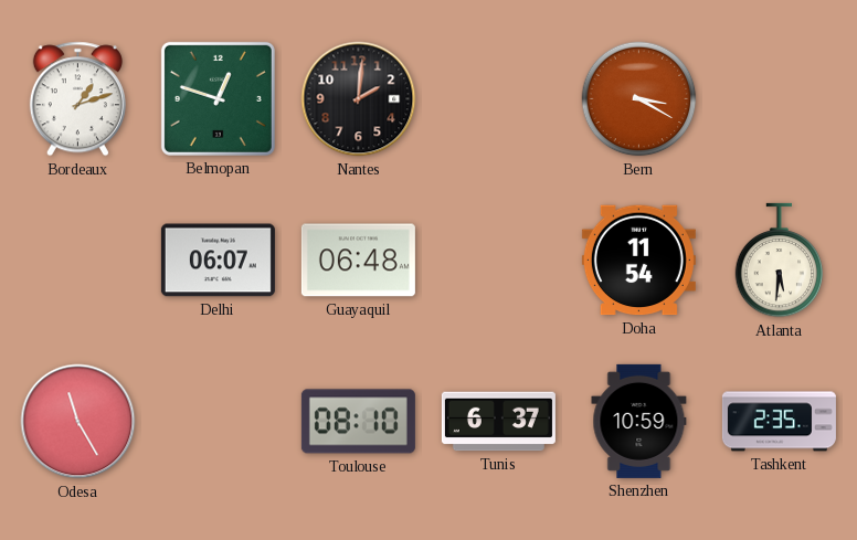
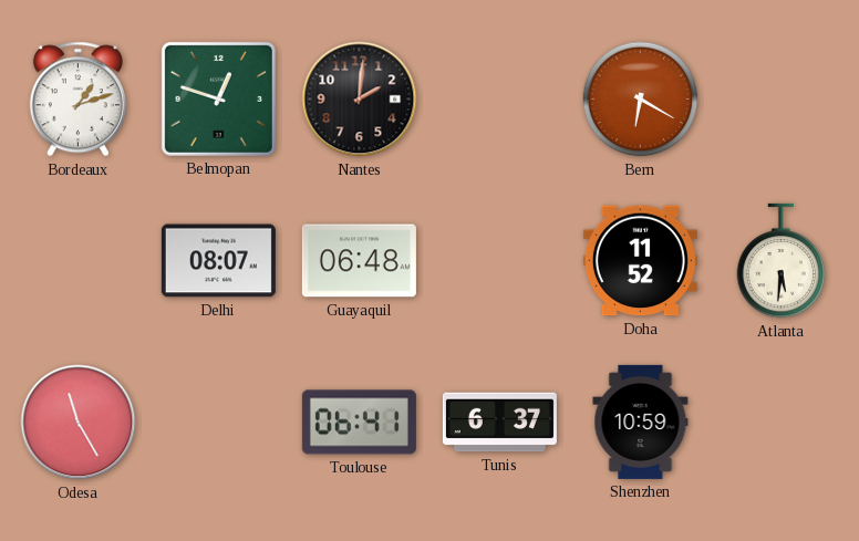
Bern: 3:20 -> 6:20
Delhi: 06:07 -> 08:07
Doha: 11:54 -> 11:52
Toulouse: 08:10 -> 06:41
Tashkent: 2:35 -> none
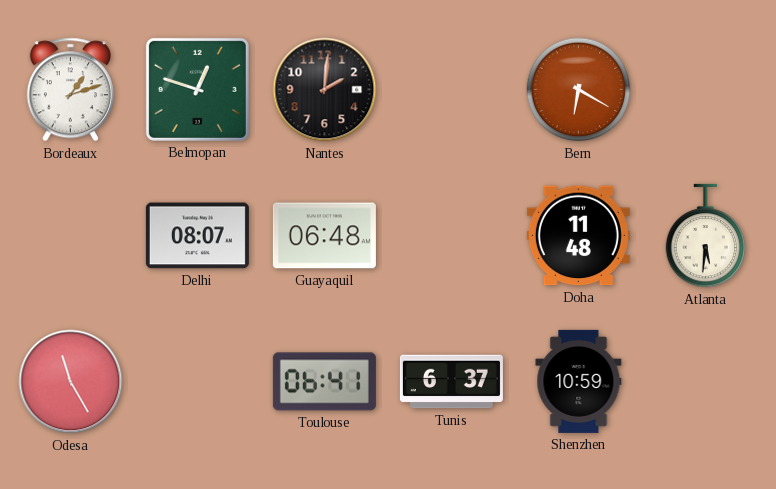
Doha: 11:52 -> 11:48
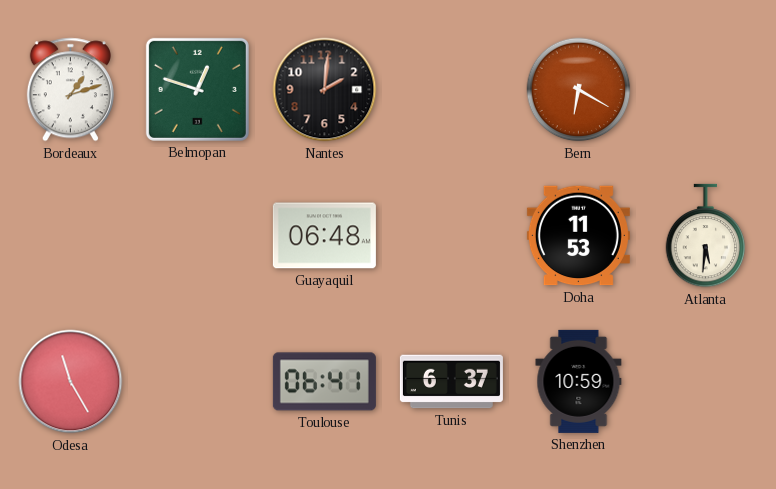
Delhi: 08:07 -> none
Doha: 11:48 -> 11:53
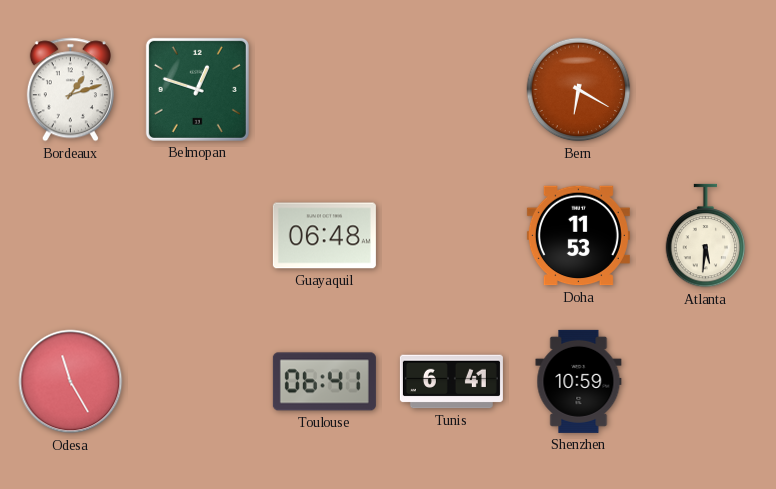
Nantes: 2:01 -> none
Tunis: 6:37 -> 6:41
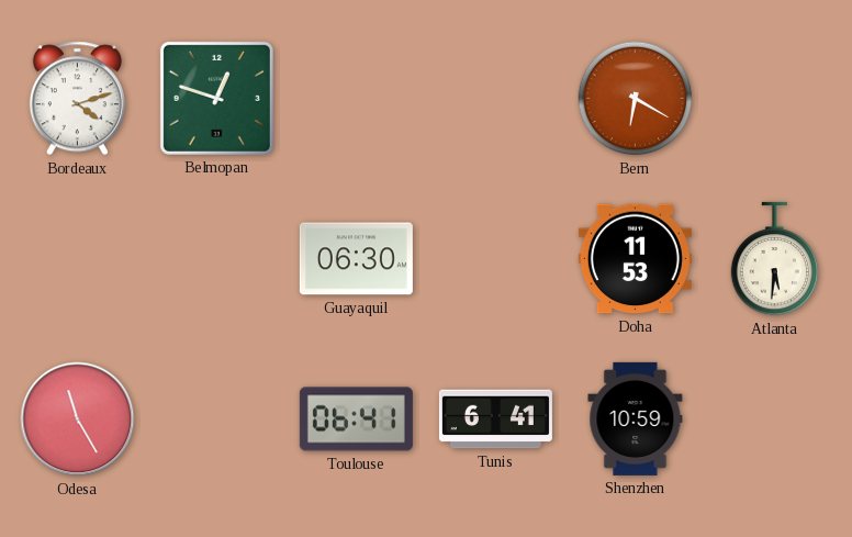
Bordeaux: 1:12 -> 4:12
Guayaquil: 06:48 -> 06:30
